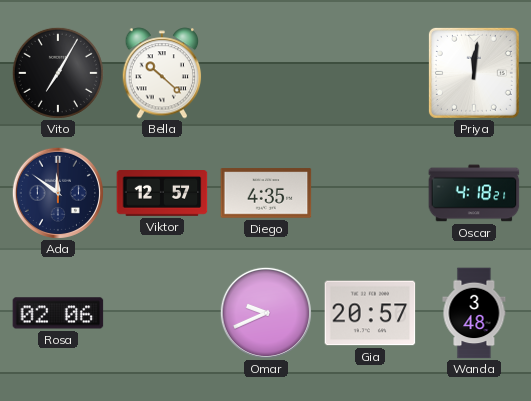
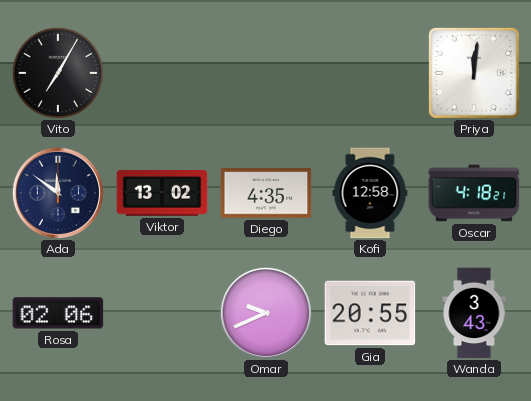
Bella: 10:22 -> none
Viktor: 12:57 -> 13:02
Kofi: none -> 12:58
Gia: 20:57 -> 20:55
Wanda: 3:48 -> 3:43
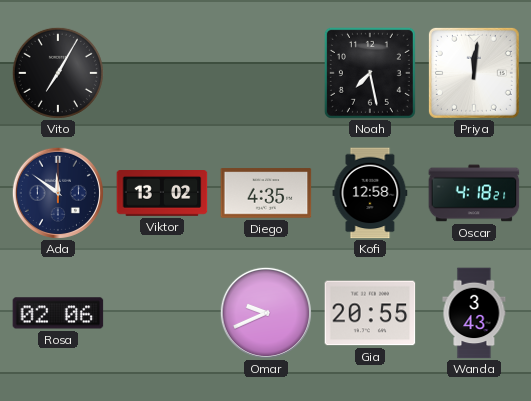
Noah: none -> 7:28
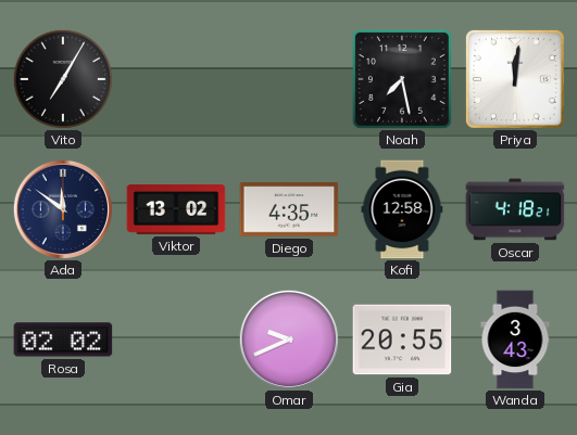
Rosa: 02:06 -> 02:02
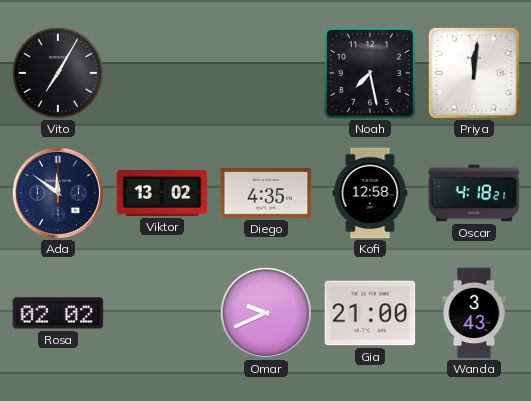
Gia: 20:55 -> 21:00
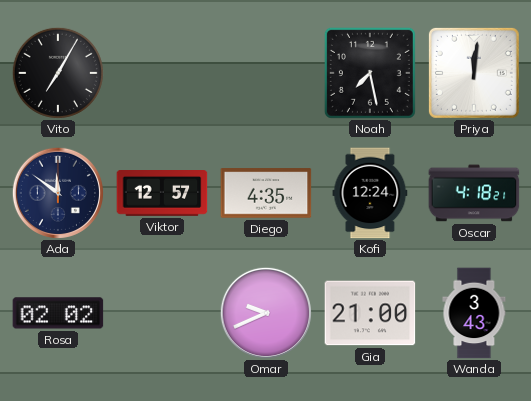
Viktor: 13:02 -> 12:57
Kofi: 12:58 -> 12:24
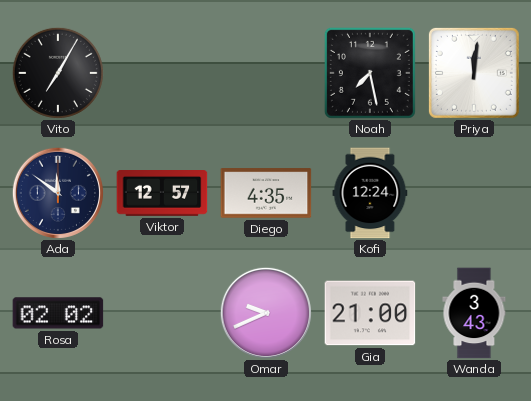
Oscar: 4:18 -> none
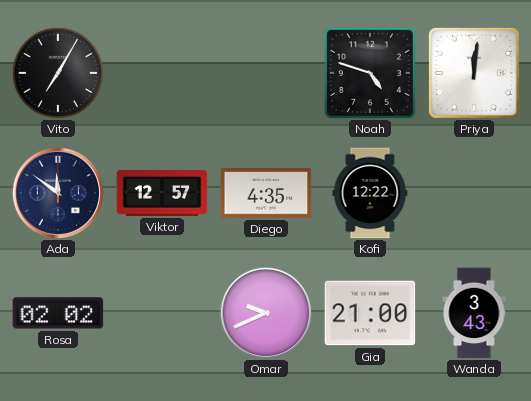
Noah: 7:28 -> 4:48
Kofi: 12:24 -> 12:22
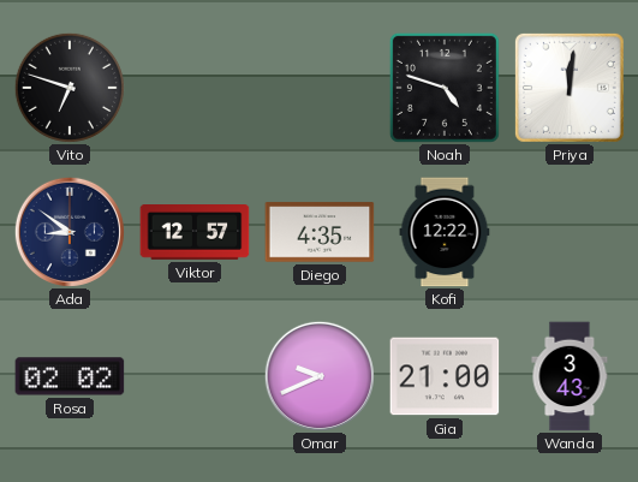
Vito: 7:05 -> 6:48
Ada: 11:51 -> 8:51
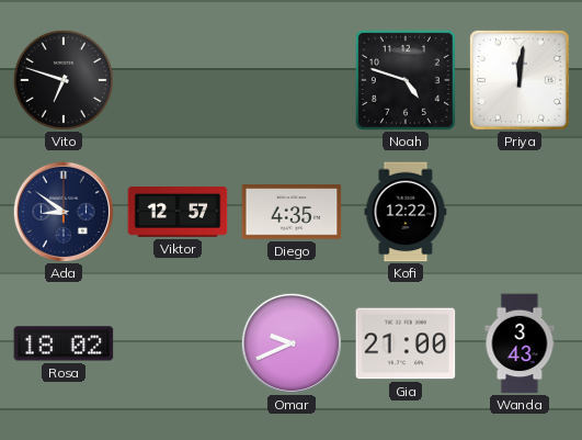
Rosa: 02:02 -> 18:02
